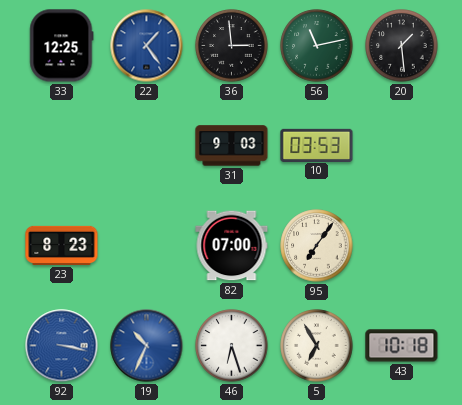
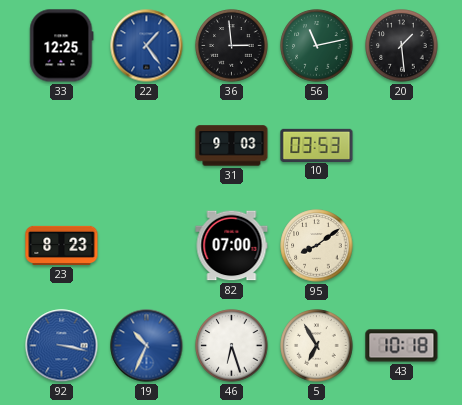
95: 7:06 -> 8:09
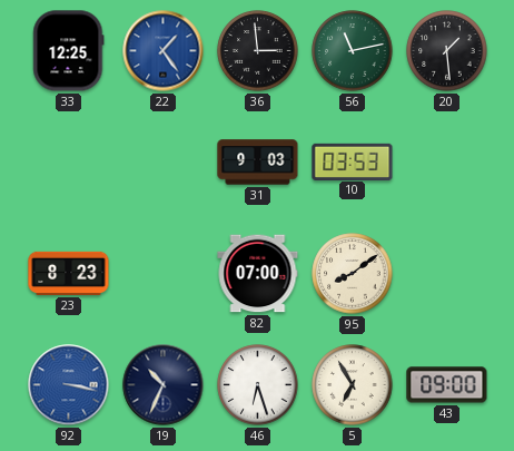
19 dial: blue -> navy
43: 10:18 -> 09:00
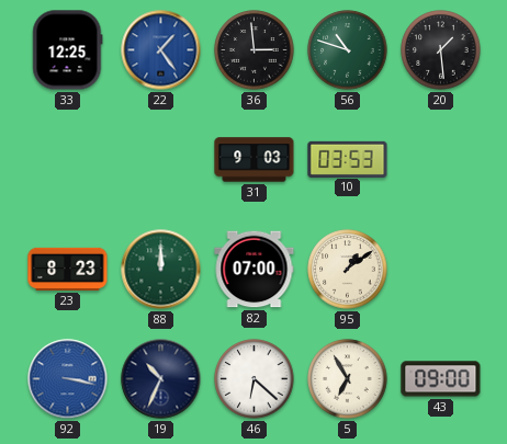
56: 11:13 -> 10:48
88: none -> 12:00
95: 8:09 -> 1:09
46: 6:27 -> 6:22
